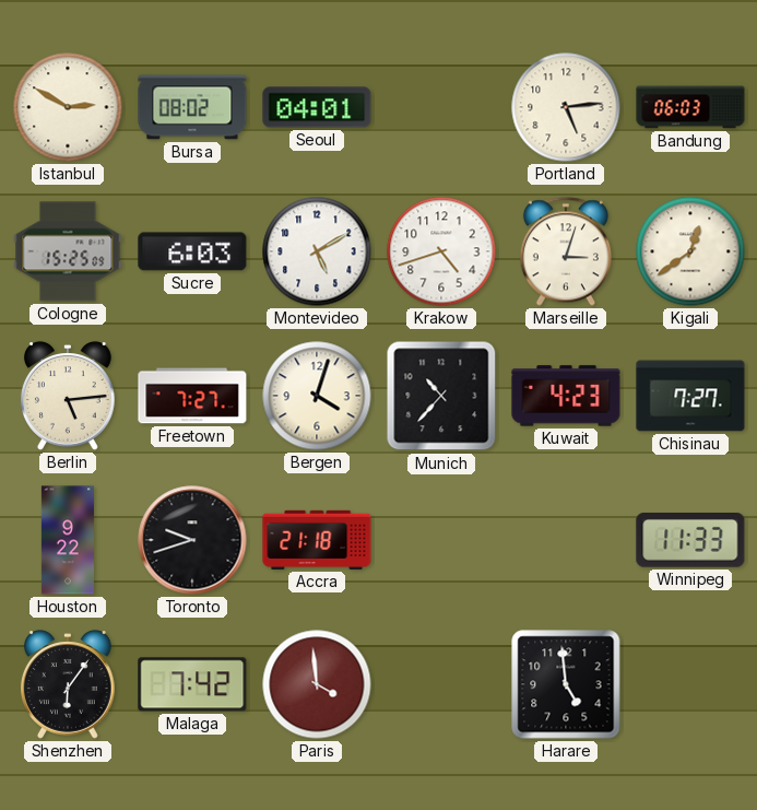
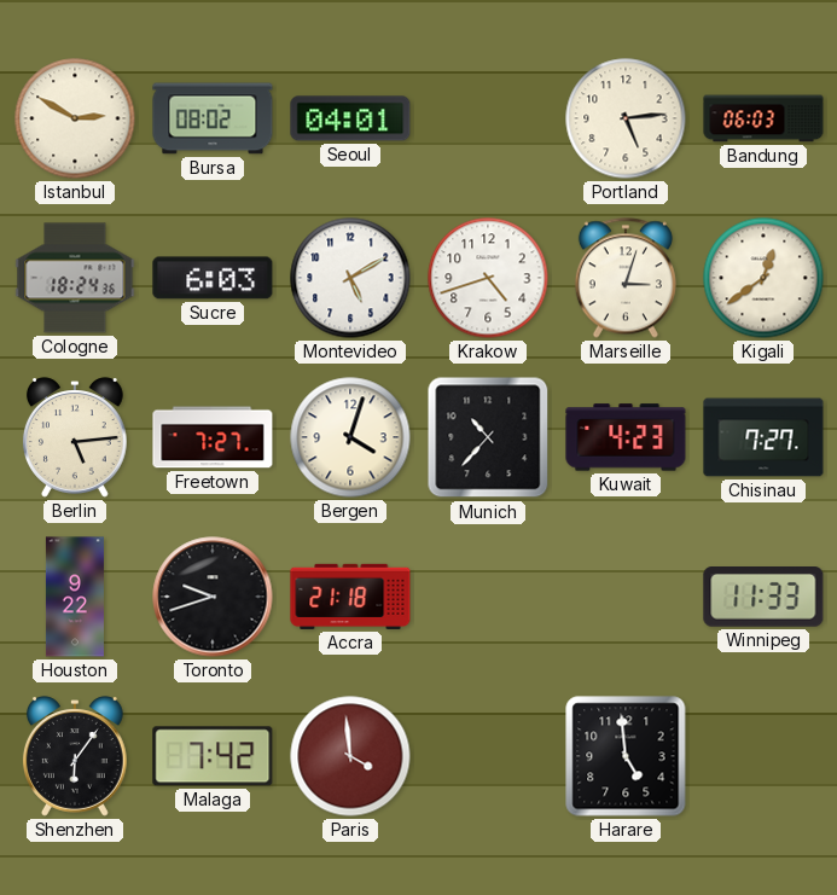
Cologne: 15:25 -> 18:24
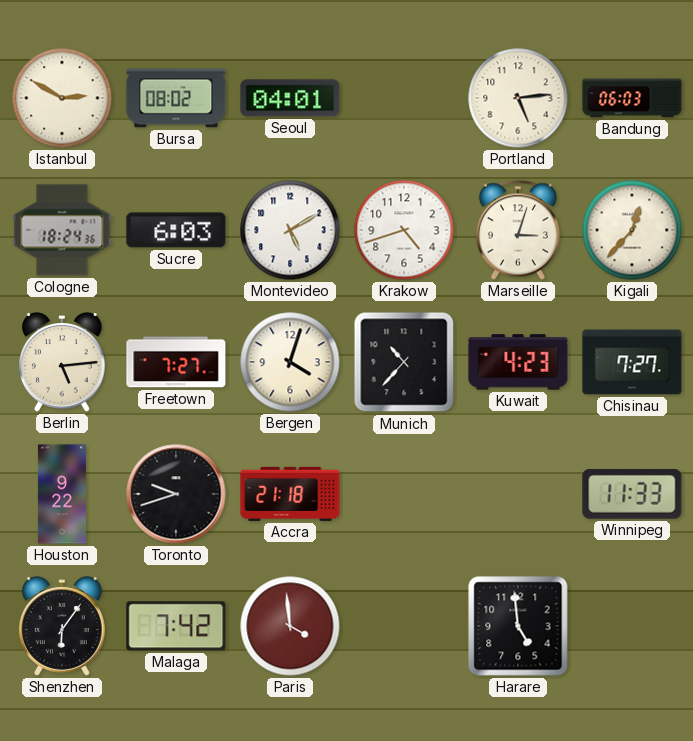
Kigali: 12:39 -> 12:37
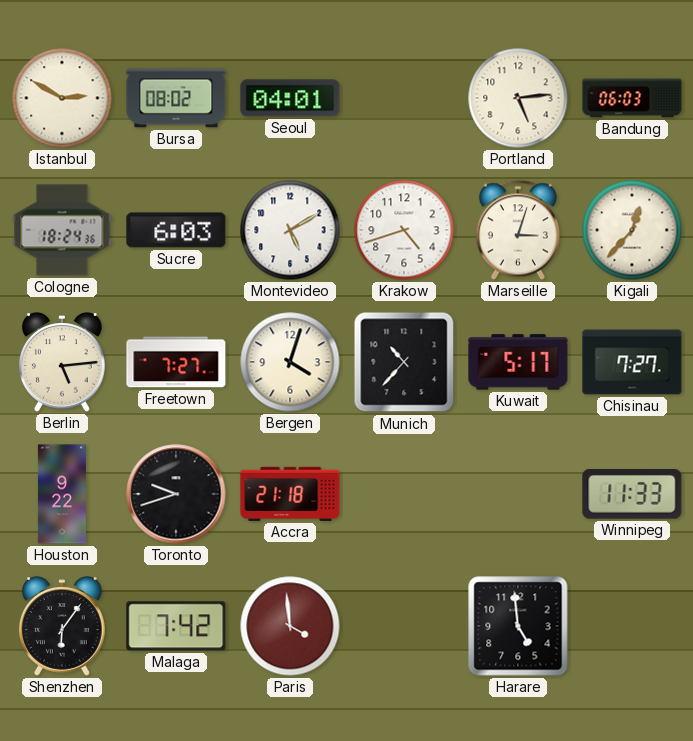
Kuwait: 4:23 -> 5:17
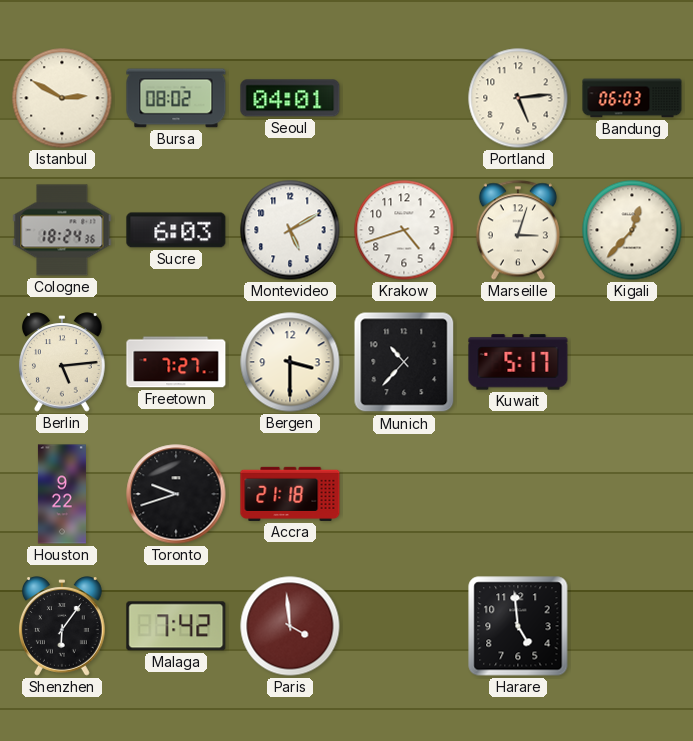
Bergen: 4:03 -> 3:30
Chisinau: 7:27 -> none
Winnipeg: 11:33 -> none
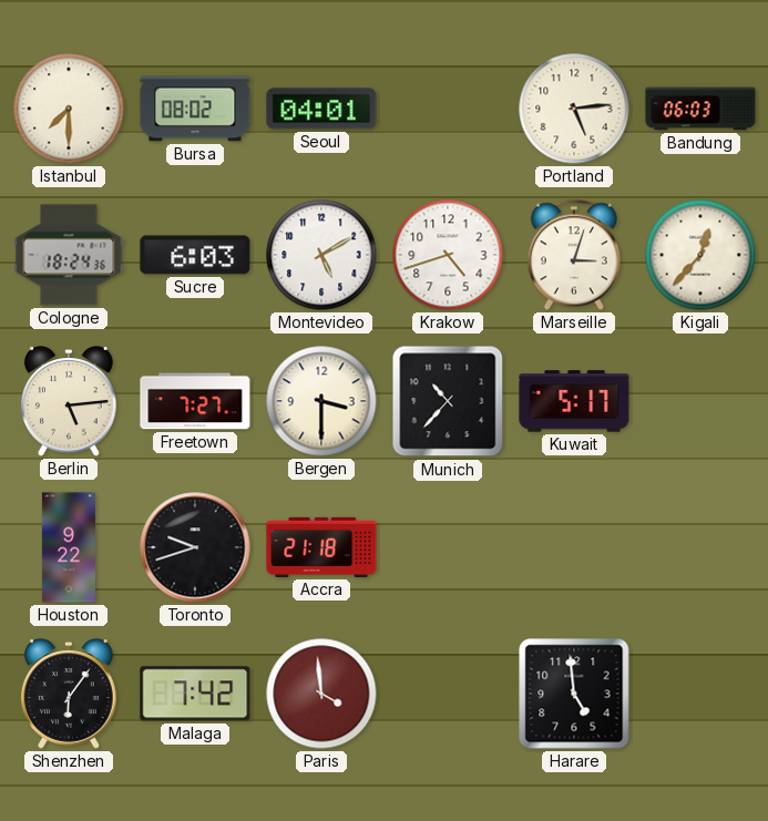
Istanbul: 2:50 -> 7:30
